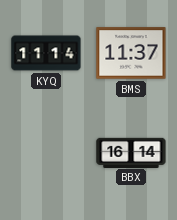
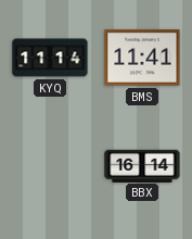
BMS: 11:37 -> 11:41
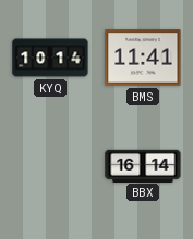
KYQ: 11:14 -> 10:14
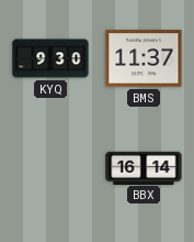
KYQ: 10:14 -> 9:30
BMS: 11:41 -> 11:37
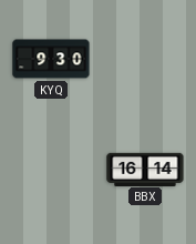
BMS: 11:37 -> none
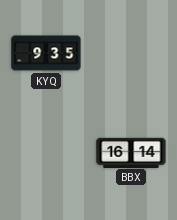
KYQ: 9:30 -> 9:35
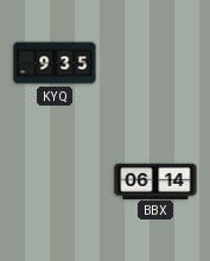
BBX: 16:14 -> 06:14
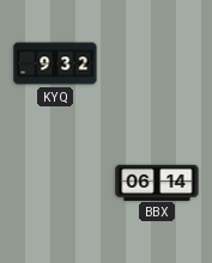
KYQ: 9:35 -> 9:32
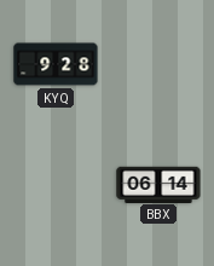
KYQ: 9:32 -> 9:28
